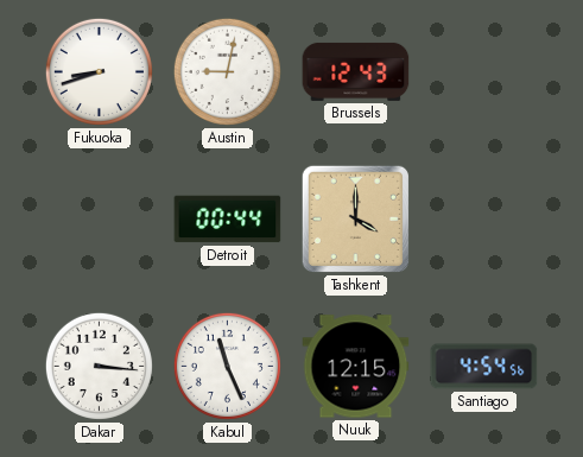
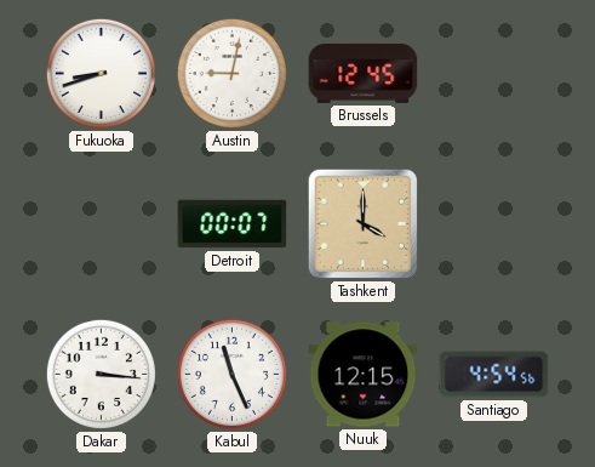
Brussels: 12:43 -> 12:45
Detroit: 00:44 -> 00:07
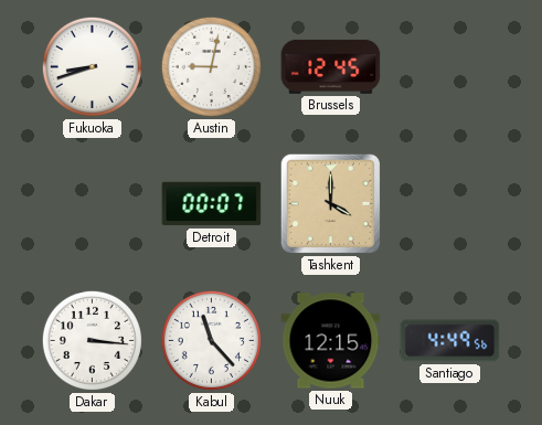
Kabul: 11:26 -> 11:23
Santiago: 4:54 -> 4:49
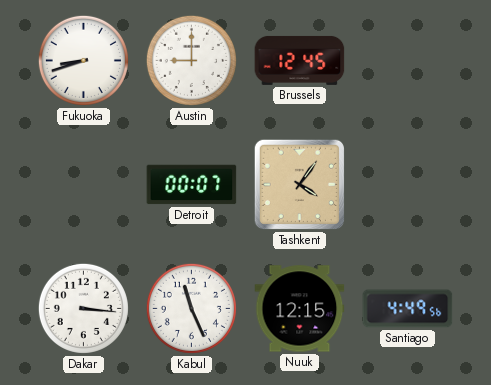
Austin: 9:02 -> 9:00
Tashkent: 4:00 -> 4:06
Kabul: 11:23 -> 11:26
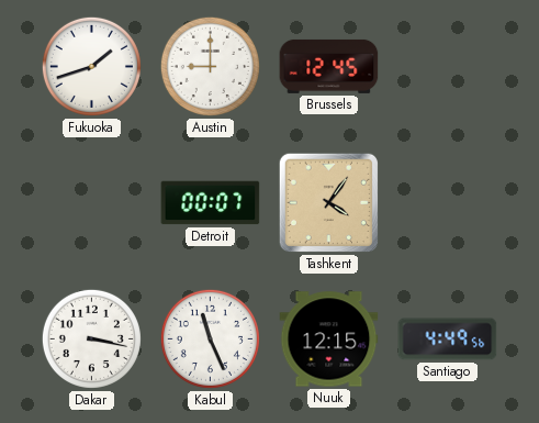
Fukuoka: 8:42 -> 1:42
Dakar: 3:16 -> 3:17
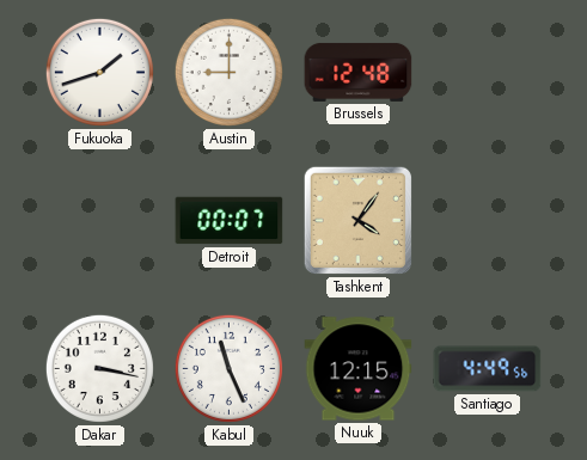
Brussels: 12:45 -> 12:48
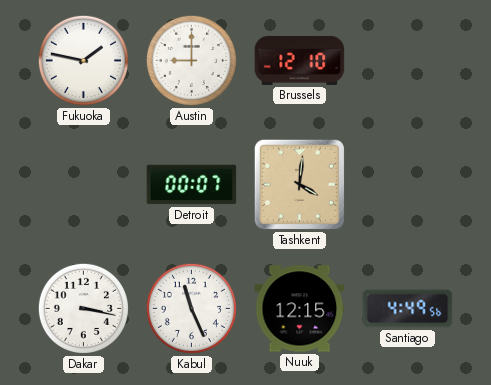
Fukuoka: 1:42 -> 1:47
Brussels: 12:48 -> 12:10
Tashkent: 4:06 -> 4:01
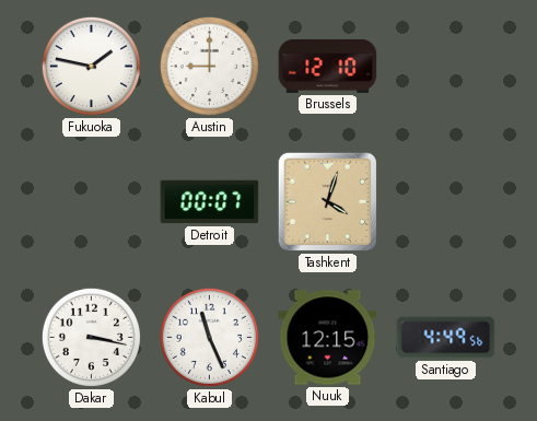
Tashkent: 4:01 -> 4:03
